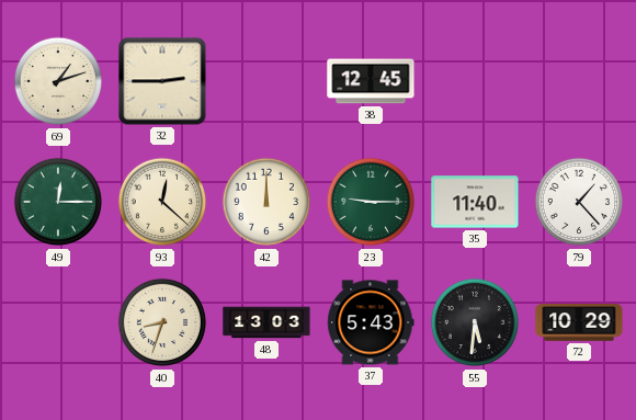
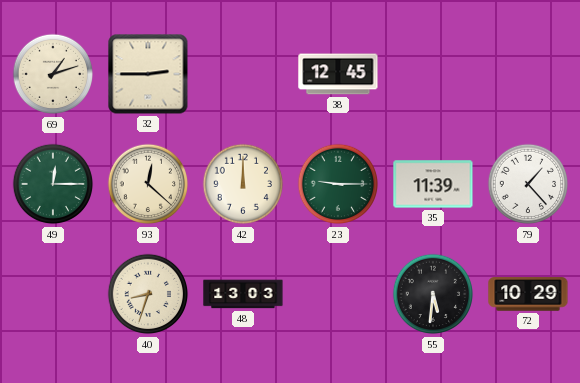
35: 11:40 -> 11:39
37: 5:43 -> none
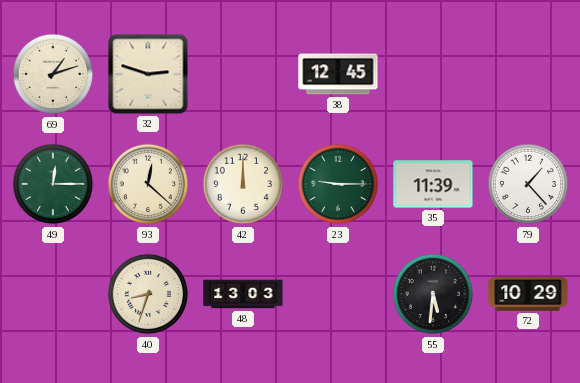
32: 2:45 -> 2:48
